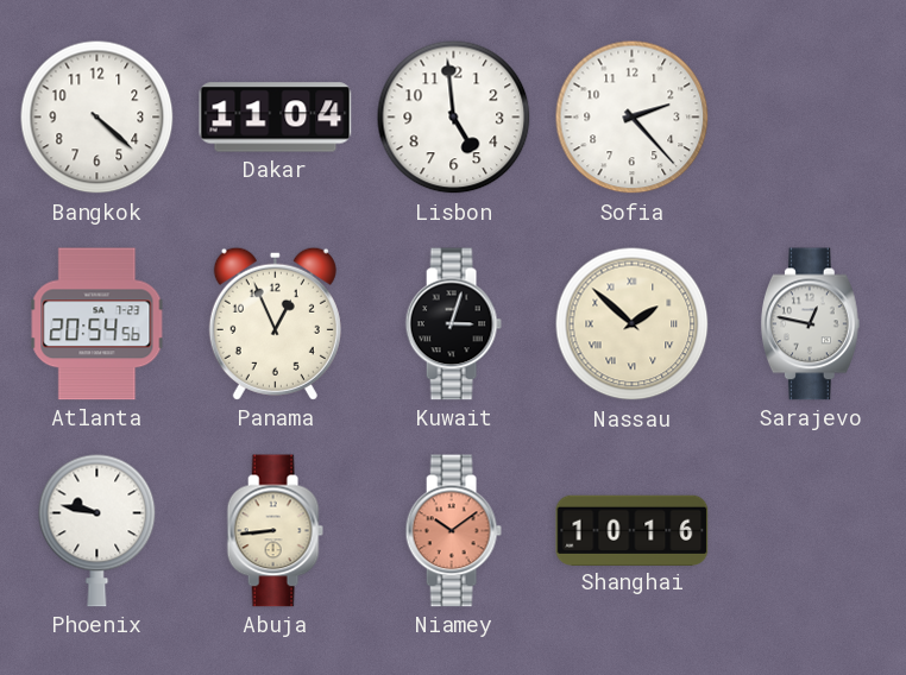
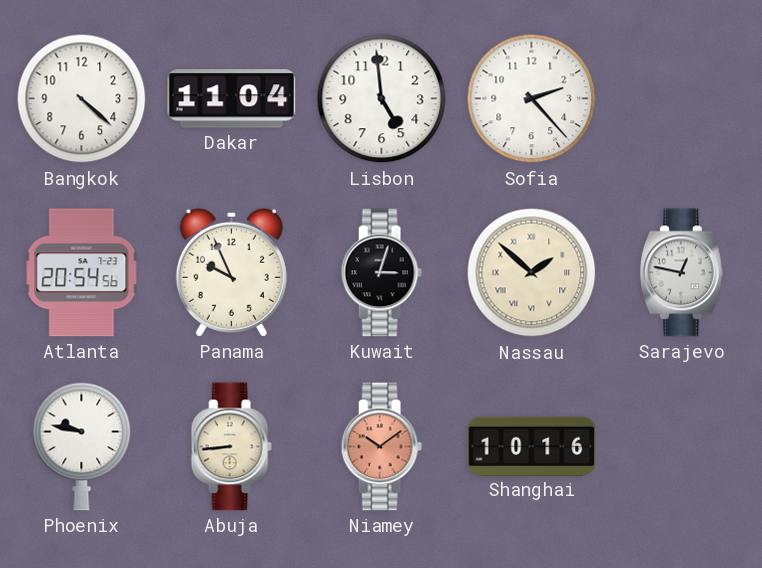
Panama: 12:56 -> 9:56
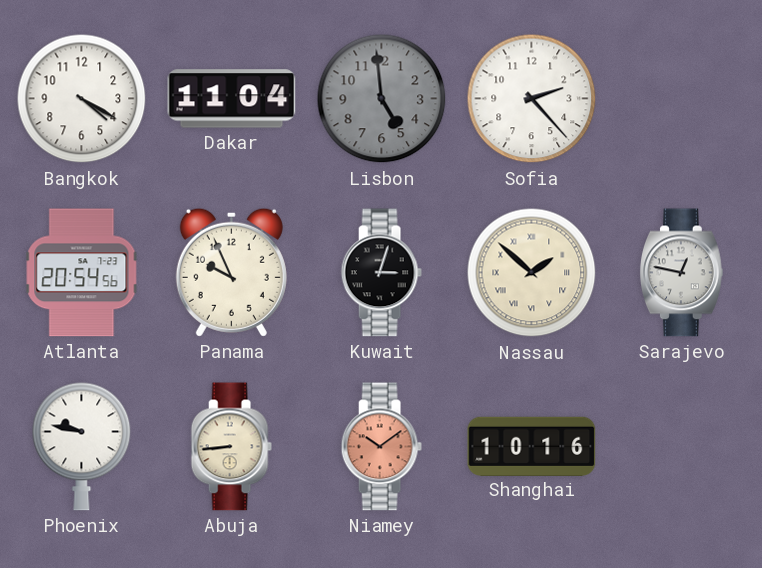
Bangkok: 4:22 -> 4:20
Lisbon dial: white -> grey
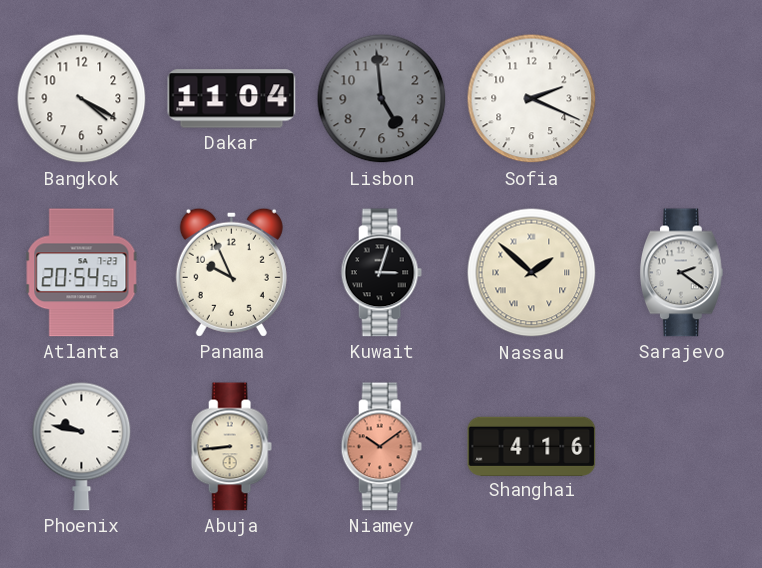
Sofia: 2:23 -> 2:19
Sarajevo: 12:47 -> 2:21
Shanghai: 10:16 -> 4:16
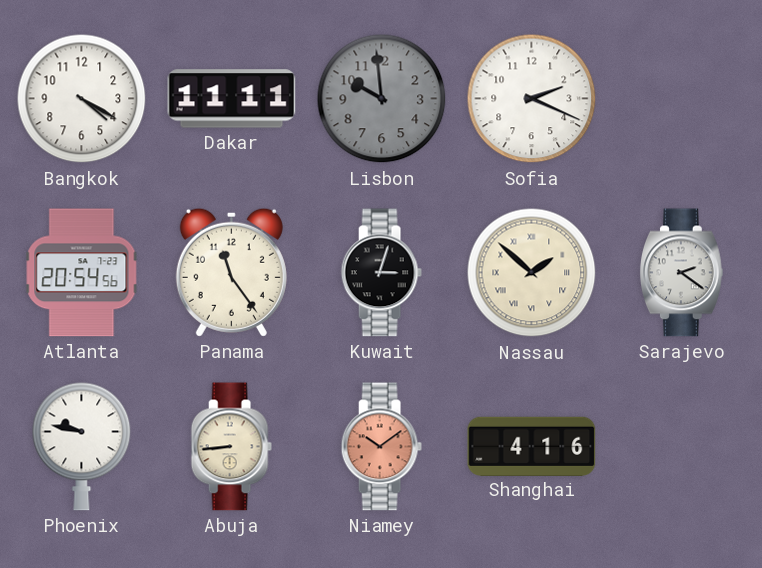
Dakar: 11:04 -> 11:11
Lisbon: 4:59 -> 9:59
Panama: 9:56 -> 11:24
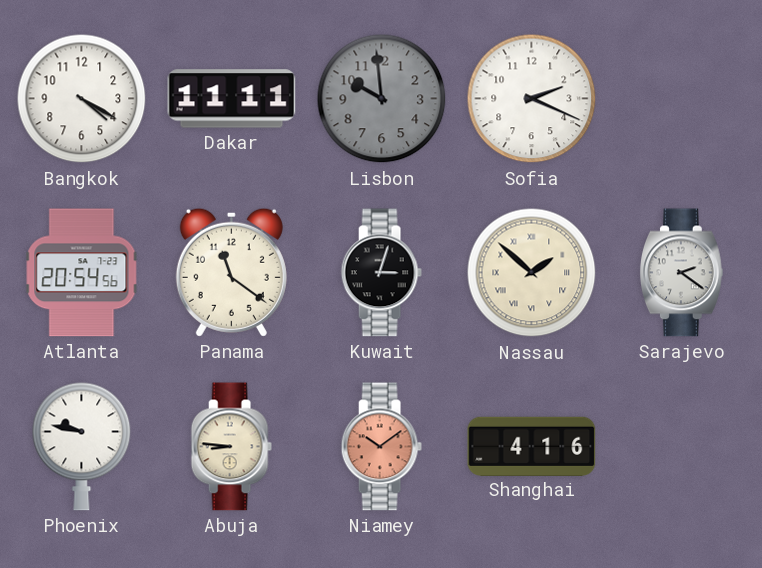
Panama: 11:24 -> 11:21
Abuja: 8:44 -> 8:46
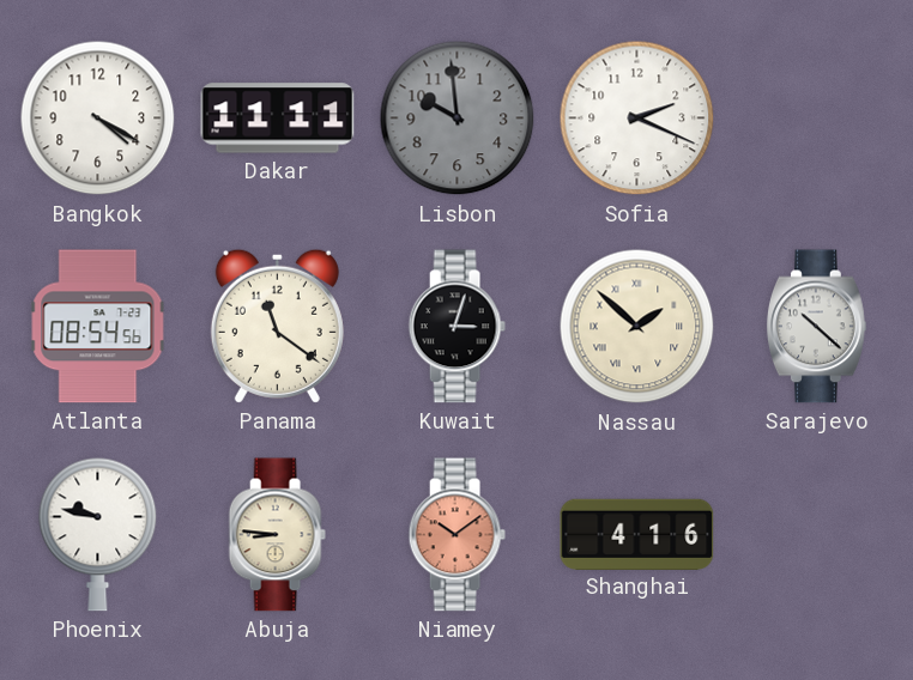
Atlanta: 20:54 -> 08:54
Sarajevo: 2:21 -> 10:22
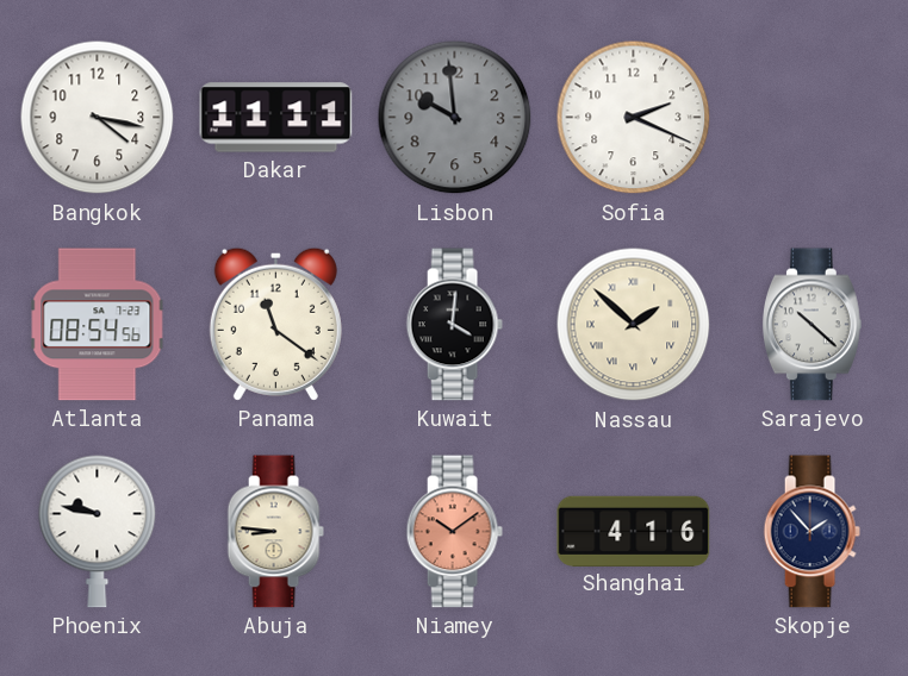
Bangkok: 4:20 -> 4:17
Kuwait: 3:03 -> 4:01
Skopje: none -> 1:53
